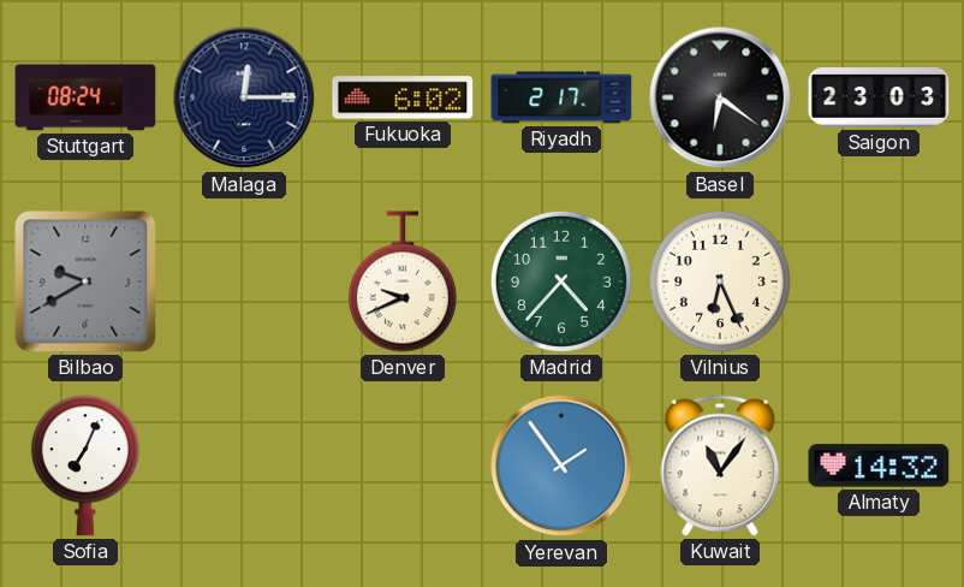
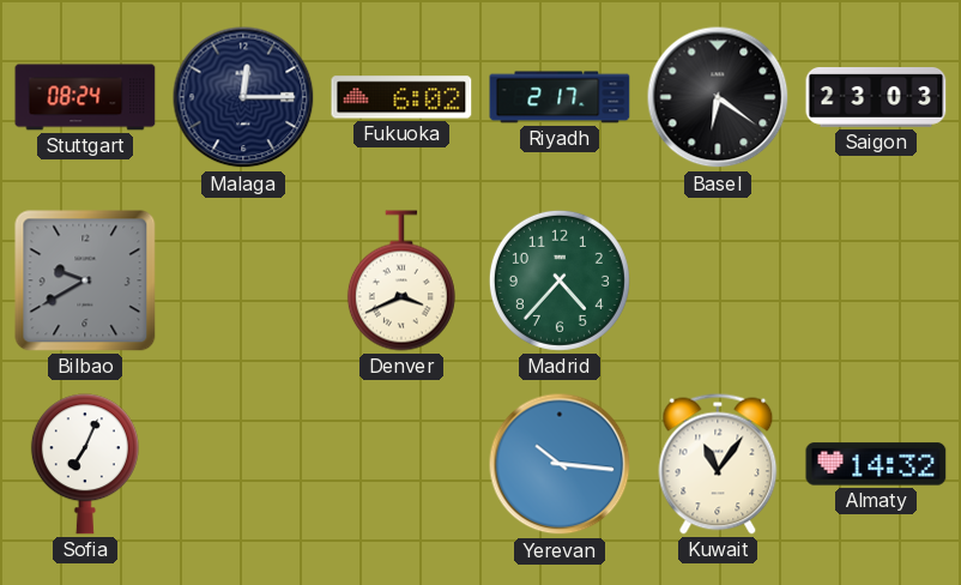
Denver: 9:41 -> 3:41
Vilnius: 6:26 -> none
Yerevan: 1:54 -> 10:16
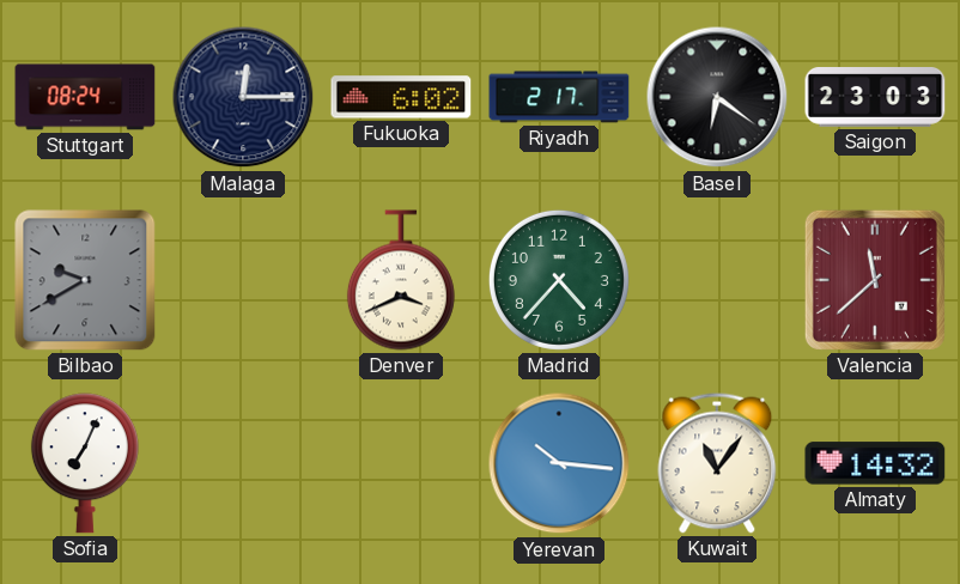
Valencia: none -> 11:38
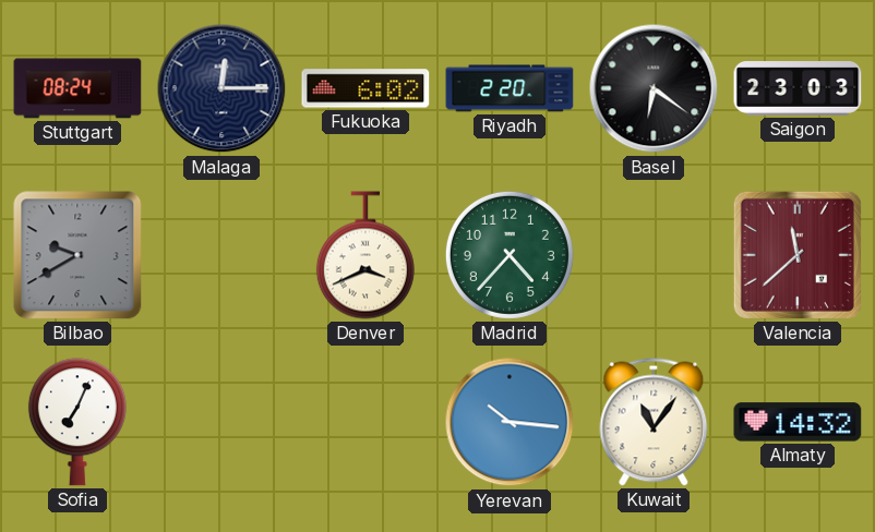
Riyadh: 2:17 -> 2:20
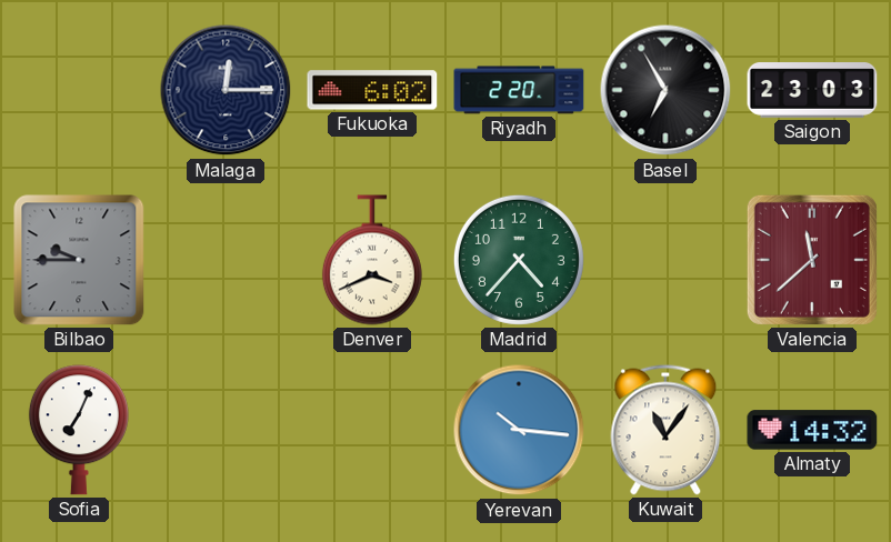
Stuttgart: 08:24 -> none
Basel: 6:21 -> 6:55
Bilbao: 9:40 -> 9:45
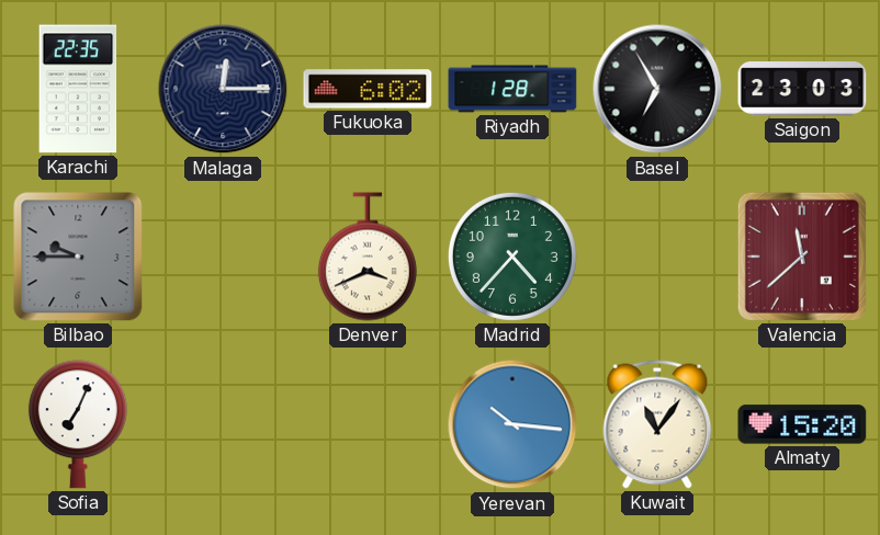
Karachi: none -> 22:35
Riyadh: 2:20 -> 1:28
Almaty: 14:32 -> 15:20
